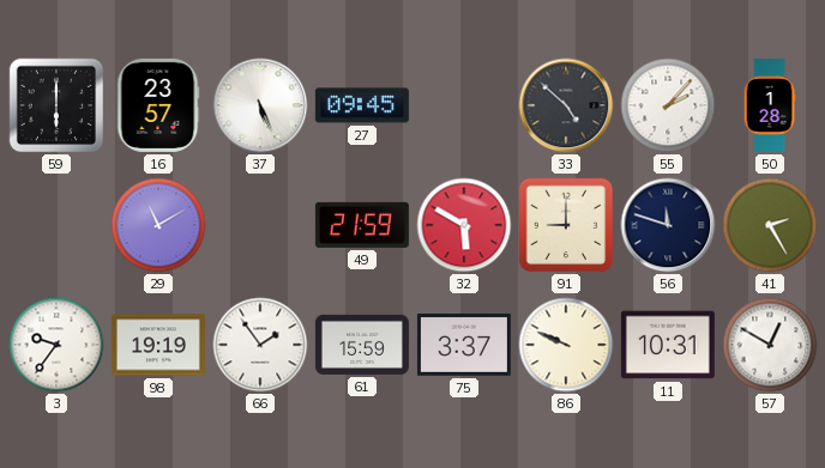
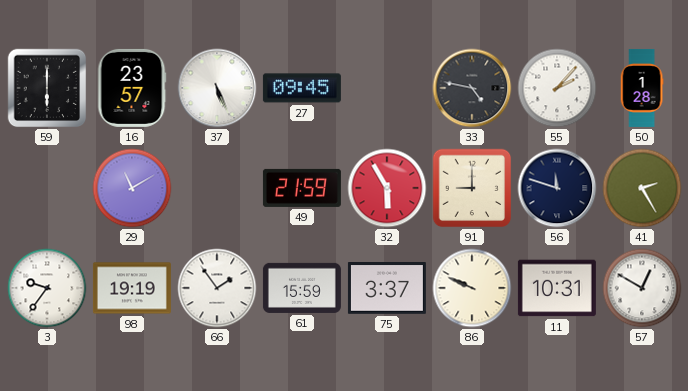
33: 4:52 -> 4:47
32: 5:50 -> 5:55
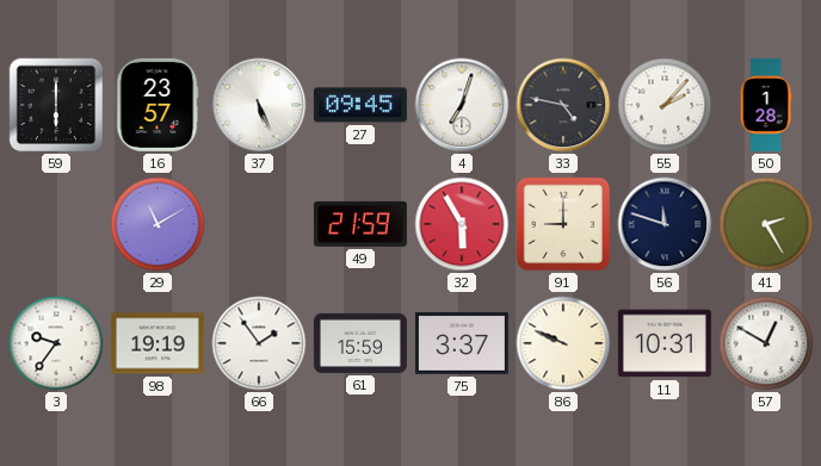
4: none -> 7:03
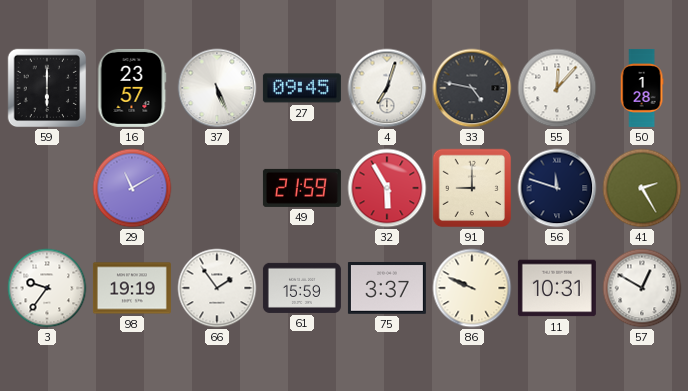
55: 2:07 -> 12:07
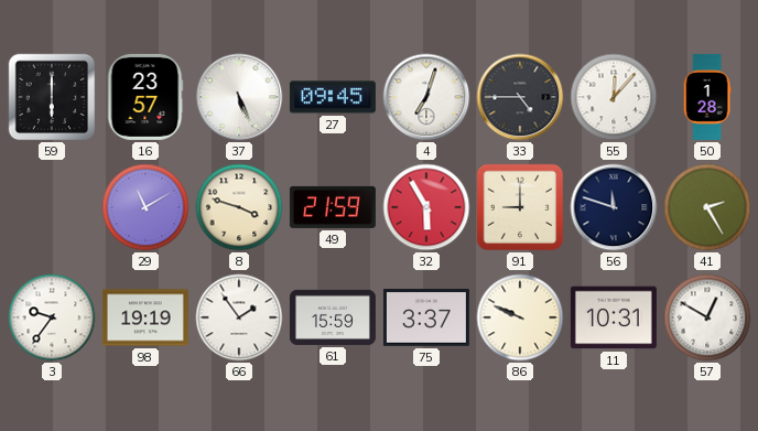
33: 4:47 -> 4:45
8: none -> 3:48
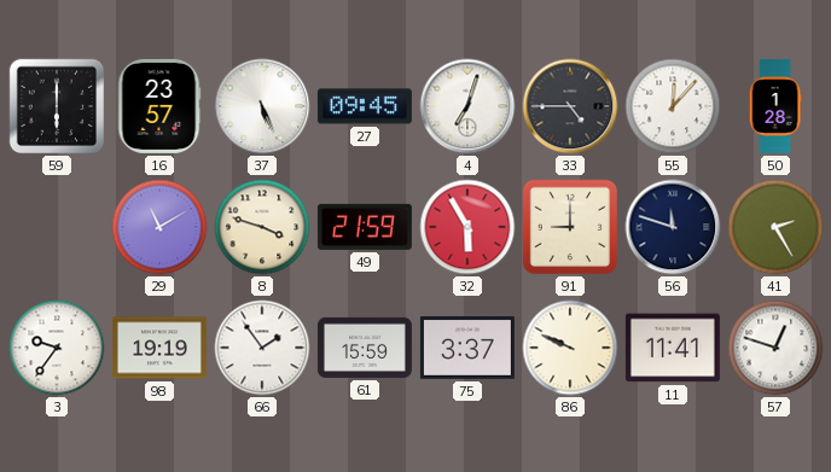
11: 10:31 -> 11:41
57: 12:50 -> 12:48
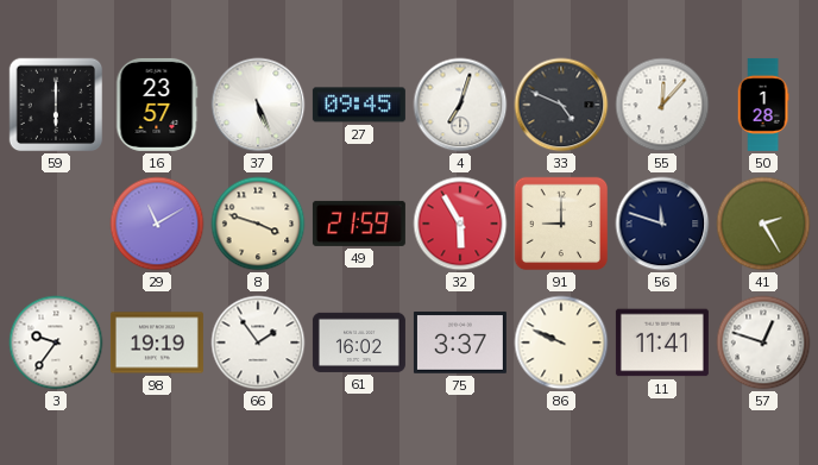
33: 4:45 -> 4:49
61: 15:59 -> 16:02
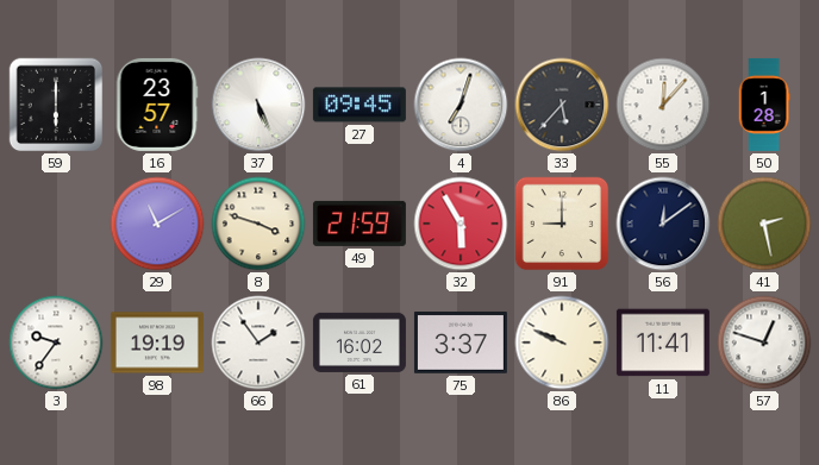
33: 4:49 -> 5:37
56: 11:48 -> 12:09
41: 2:25 -> 2:28
